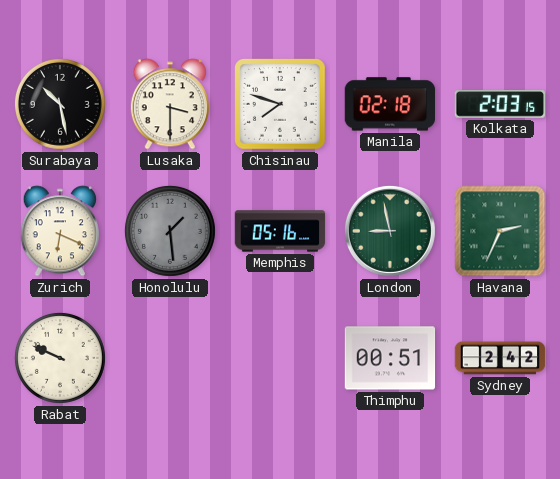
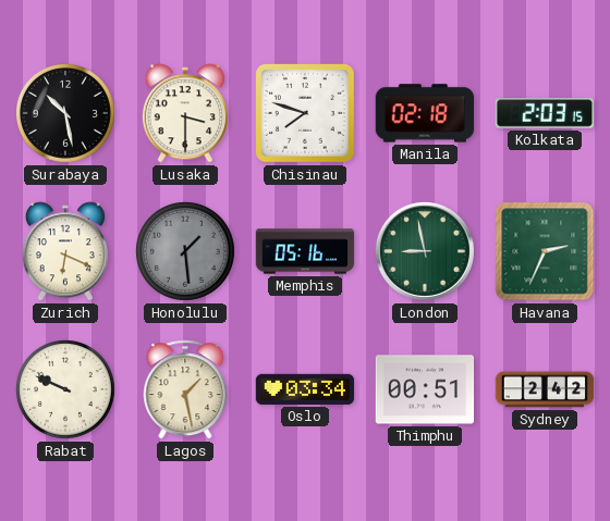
Lagos: none -> 1:28
Oslo: none -> 03:34
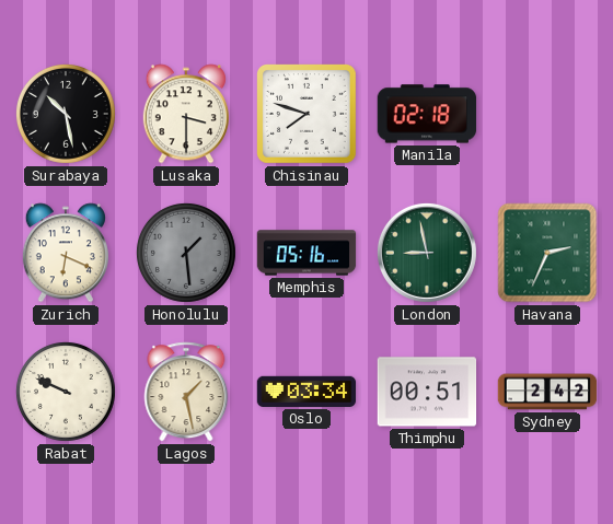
Kolkata: 2:03 -> none
